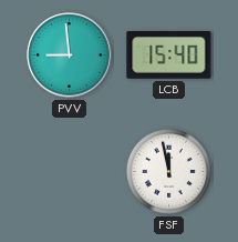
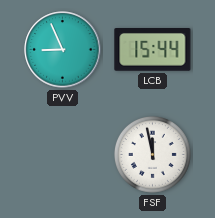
PVV: 8:59 -> 8:56
LCB: 15:40 -> 15:44
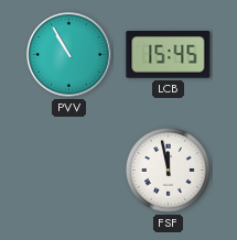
PVV: 8:56 -> 10:55
LCB: 15:44 -> 15:45
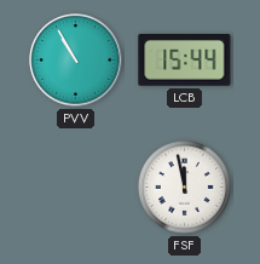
LCB: 15:45 -> 15:44
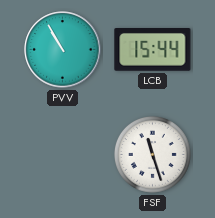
FSF: 11:58 -> 11:27
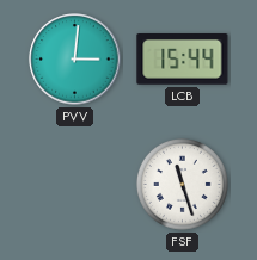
PVV: 10:55 -> 3:01
